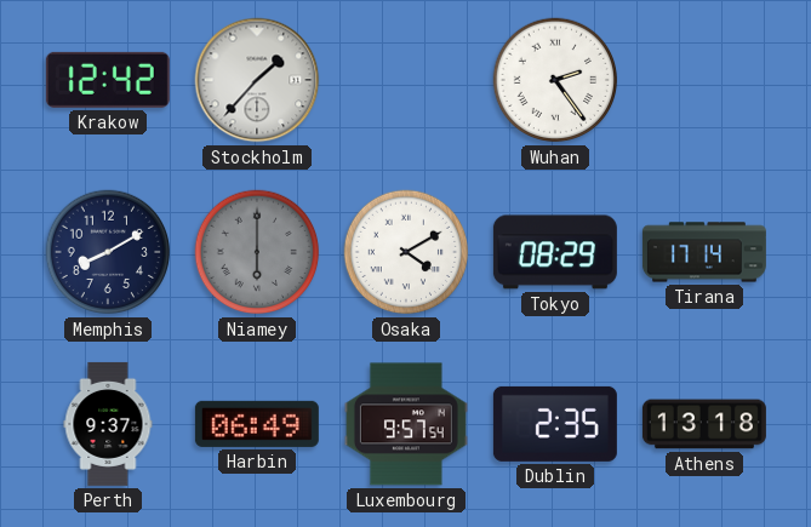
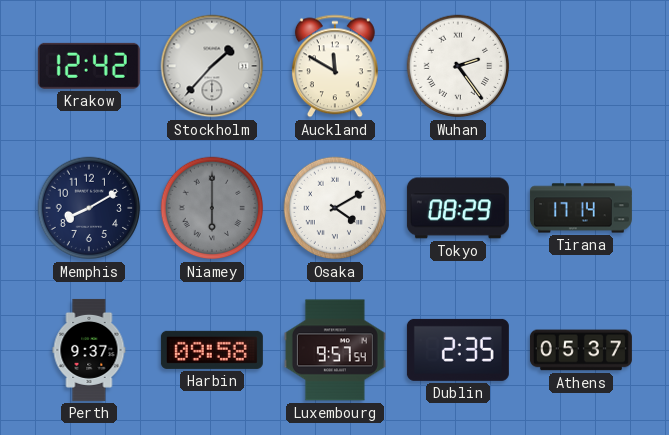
Auckland: none -> 11:50
Harbin: 06:49 -> 09:58
Athens: 13:18 -> 05:37
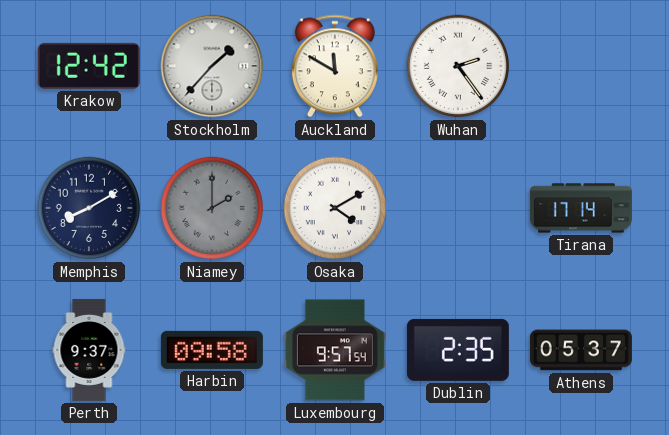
Niamey: 6:00 -> 2:00
Tokyo: 08:29 -> none
